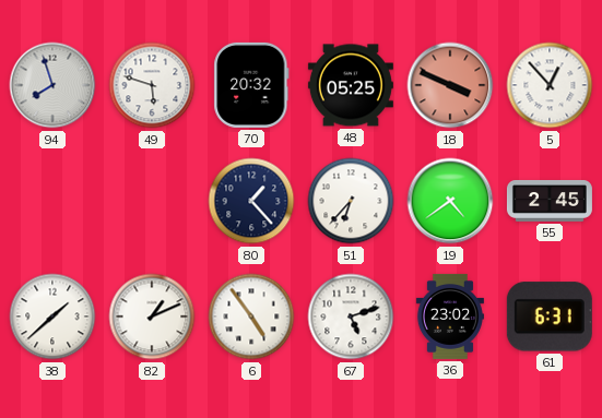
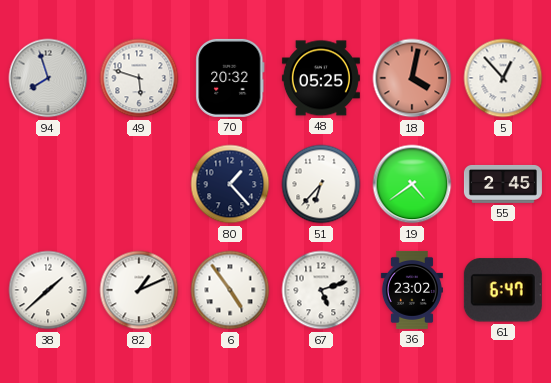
18: 3:49 -> 4:02
61: 6:31 -> 6:47
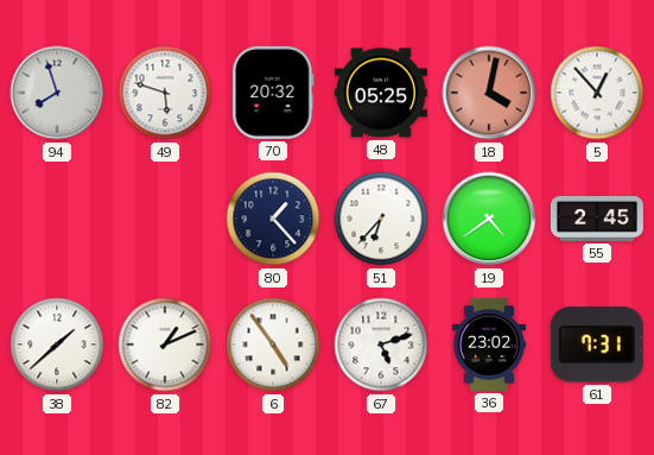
61: 6:47 -> 7:31
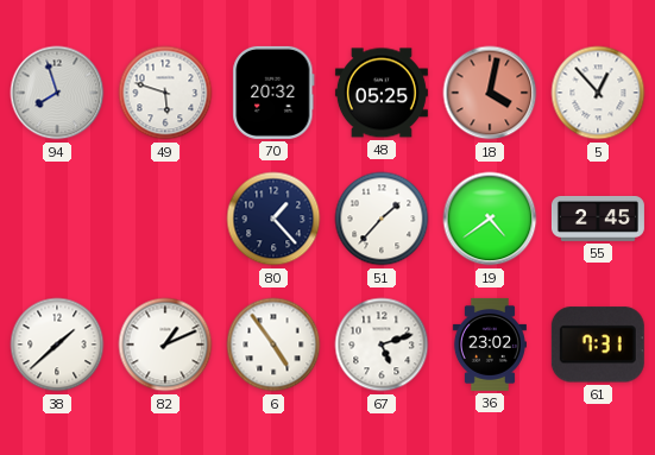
51: 6:37 -> 1:37
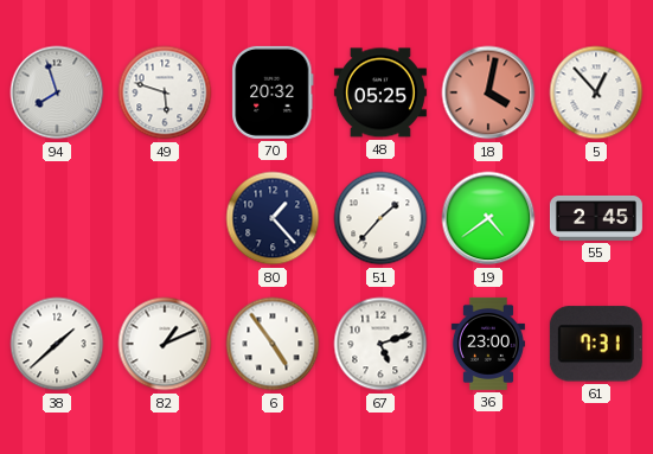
36: 23:02 -> 23:00
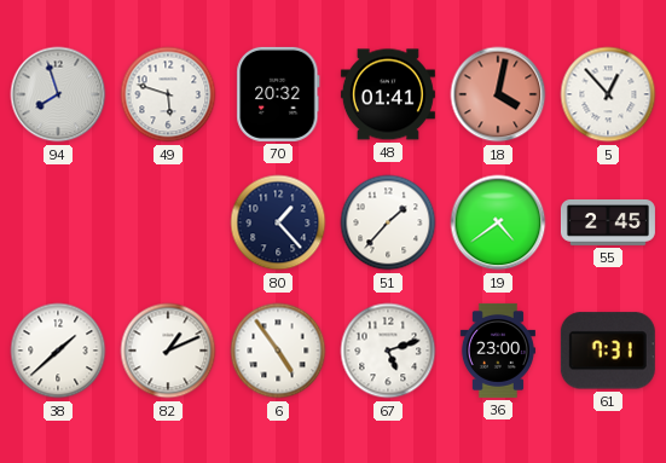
48: 05:25 -> 01:41
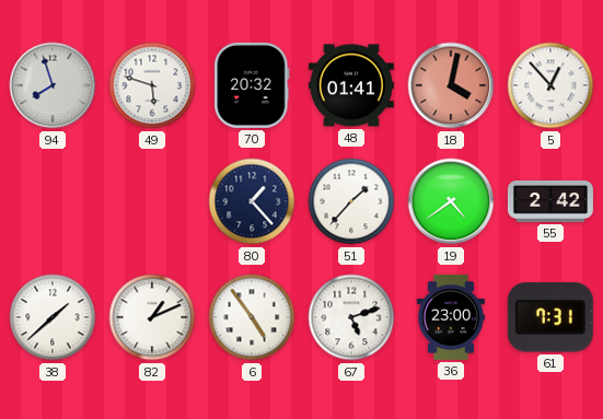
55: 2:45 -> 2:42
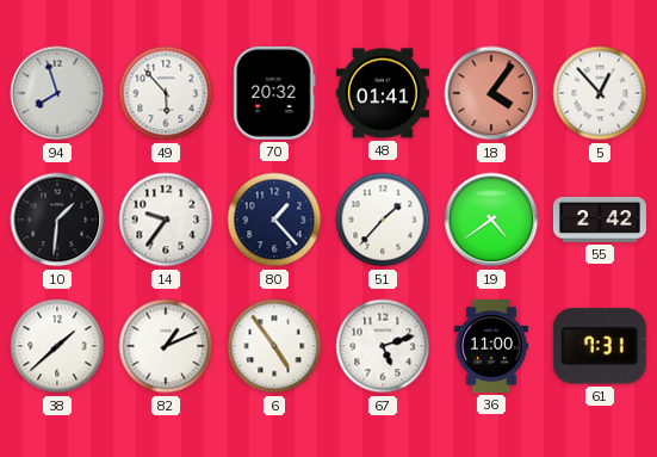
49: 5:48 -> 5:53
18: 4:02 -> 4:06
10: none -> 1:31
14: none -> 9:36
36: 23:00 -> 11:00
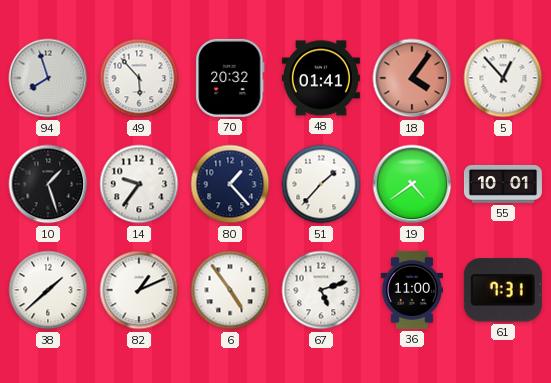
10: 1:31 -> 1:27
55: 2:42 -> 10:01
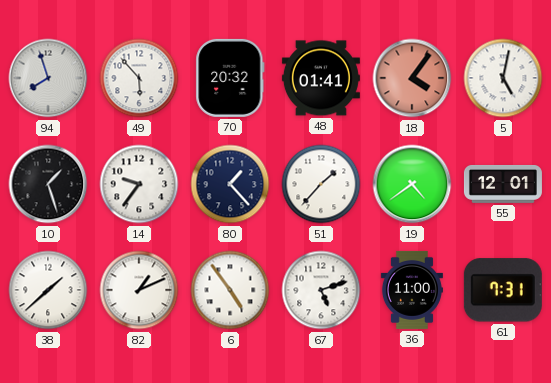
5: 12:53 -> 5:02
55: 10:01 -> 12:01
